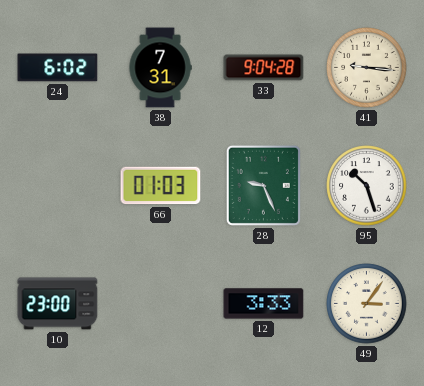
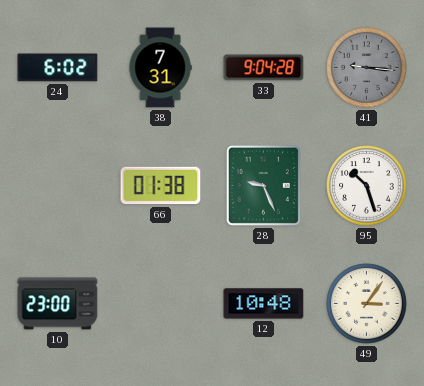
41 dial: cream -> grey
66: 01:03 -> 01:38
12: 3:33 -> 10:48
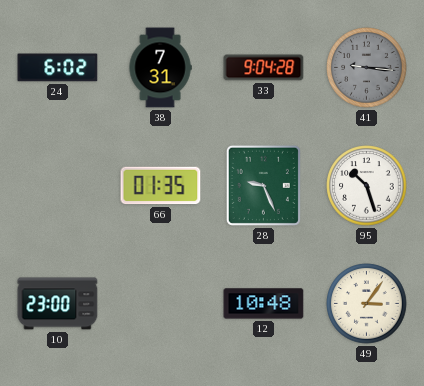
66: 01:38 -> 01:35
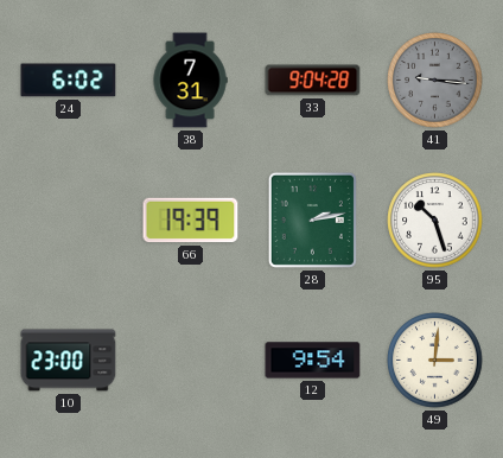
66: 01:35 -> 19:39
28: 9:26 -> 2:13
12: 10:48 -> 9:54
49: 3:06 -> 3:01
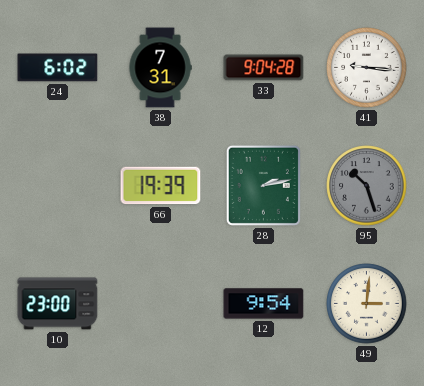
41 dial: grey -> white
95 dial: white -> grey
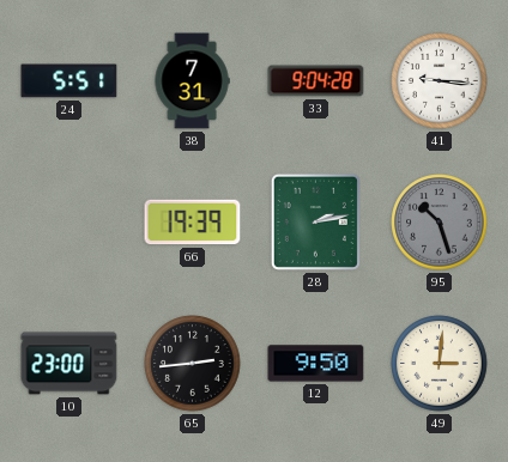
24: 6:02 -> 5:51
65: none -> 2:44
12: 9:54 -> 9:50
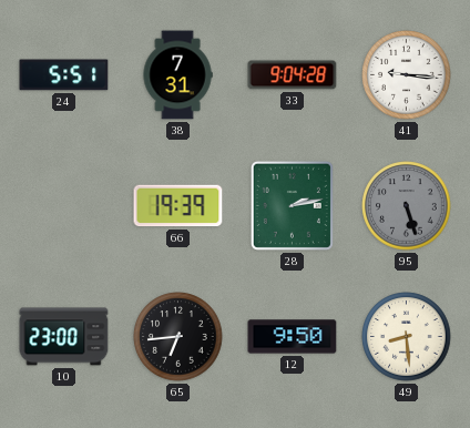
95: 10:27 -> 5:27
65: 2:44 -> 6:44
49: 3:01 -> 8:29
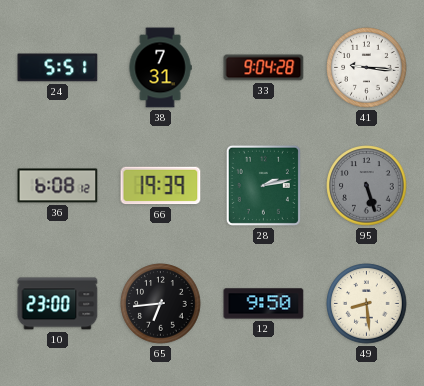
36: none -> 6:08
